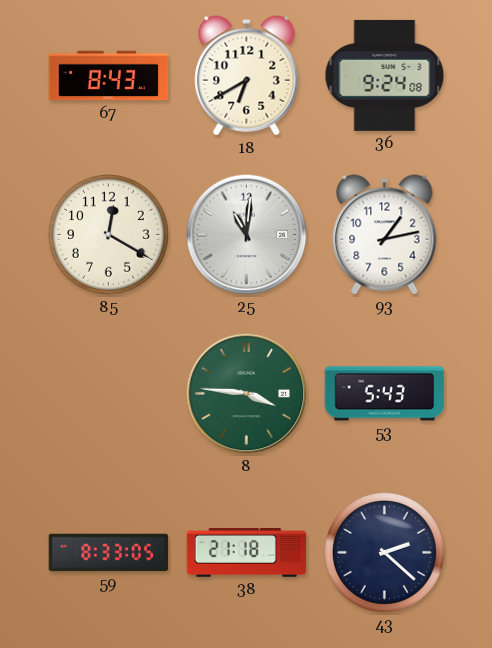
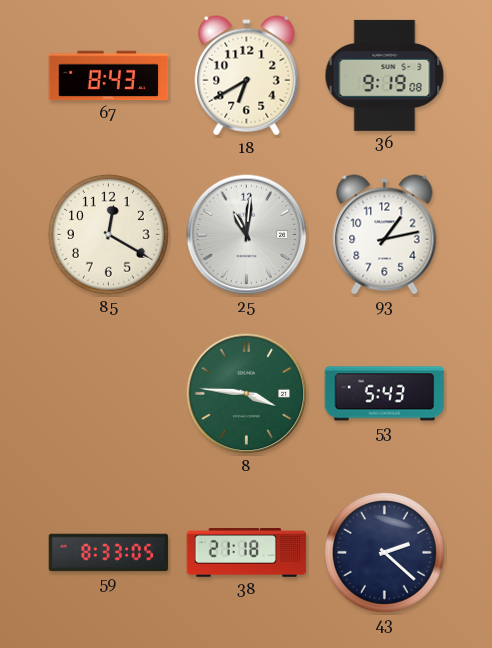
36: 9:24 -> 9:19
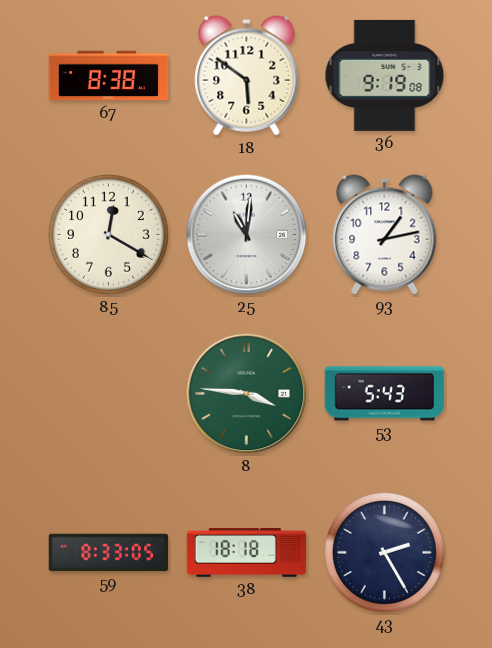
67: 8:43 -> 8:38
18: 6:40 -> 5:51
38: 21:18 -> 18:18
43: 2:22 -> 2:25
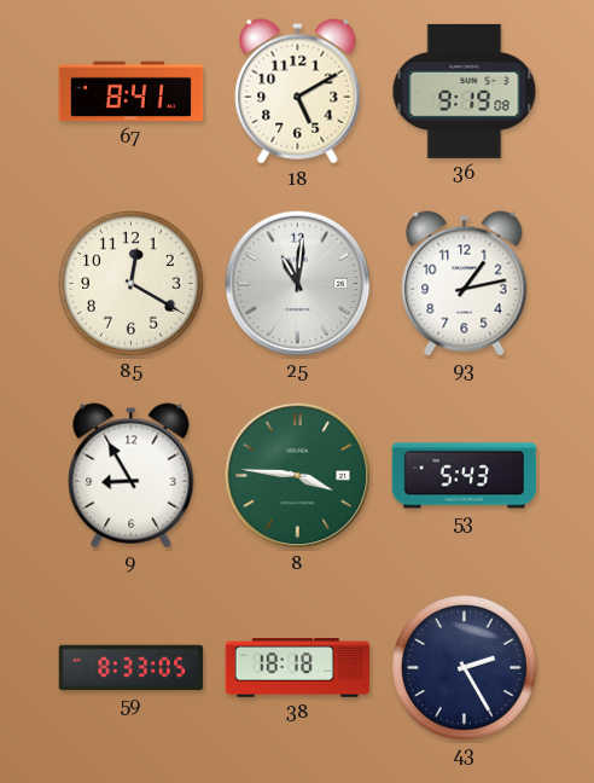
67: 8:38 -> 8:41
18: 5:51 -> 5:10
9: none -> 8:55
